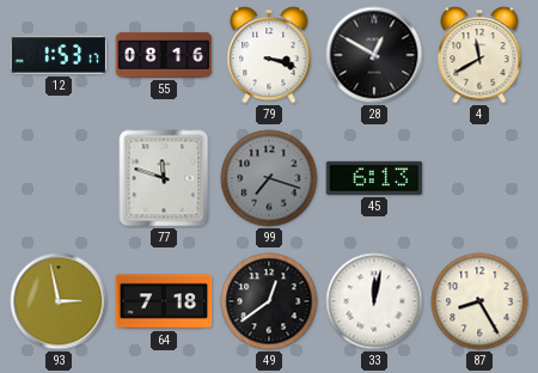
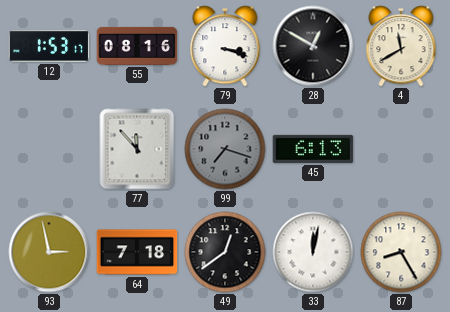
77: 11:48 -> 11:53
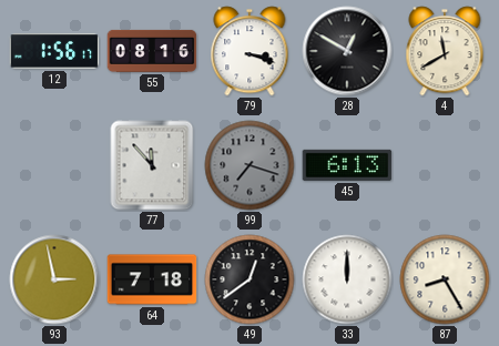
12: 1:53 -> 1:56
33: 12:02 -> 12:00
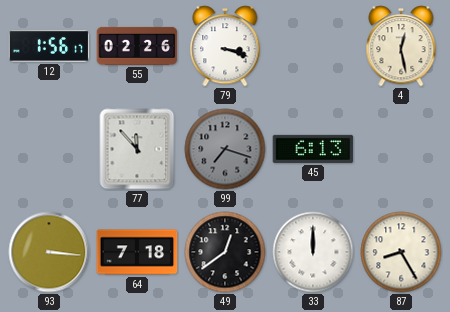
55: 08:16 -> 02:26
28: 12:50 -> none
4: 11:40 -> 12:28
93: 2:58 -> 3:16
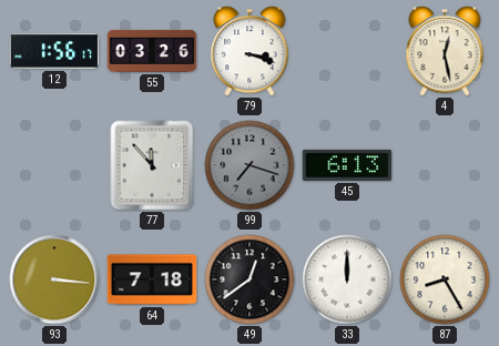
55: 02:26 -> 03:26
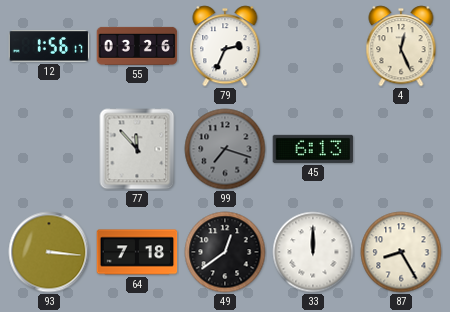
79: 3:18 -> 2:34
4: 12:28 -> 12:26
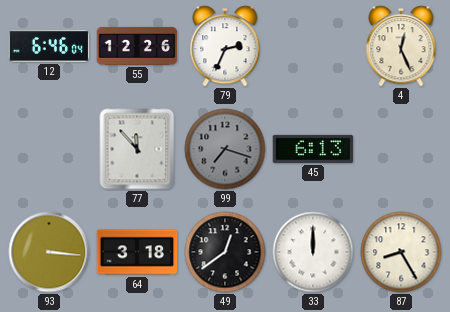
12: 1:56 -> 6:46
55: 03:26 -> 12:26
64: 7:18 -> 3:18
